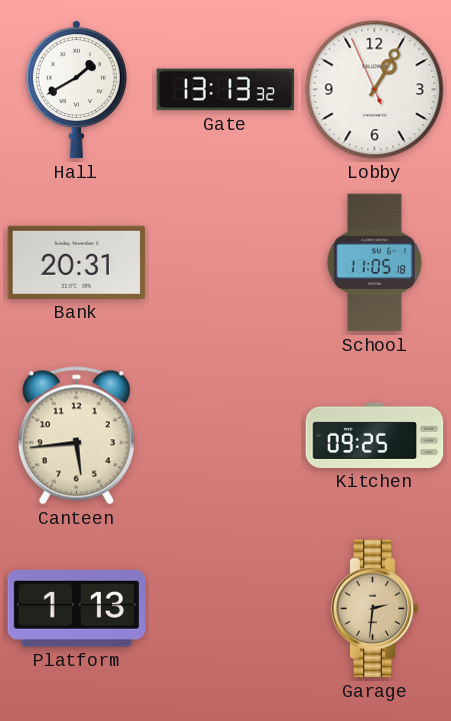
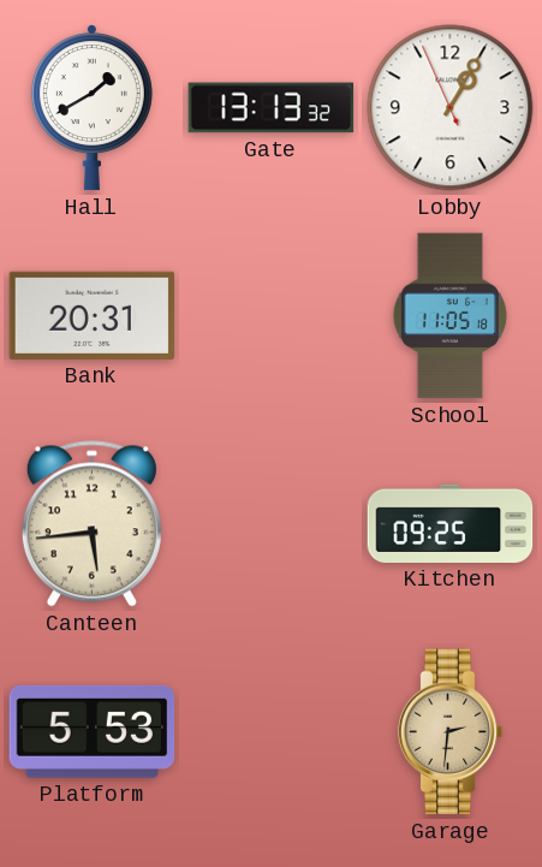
Platform: 1:13 -> 5:53
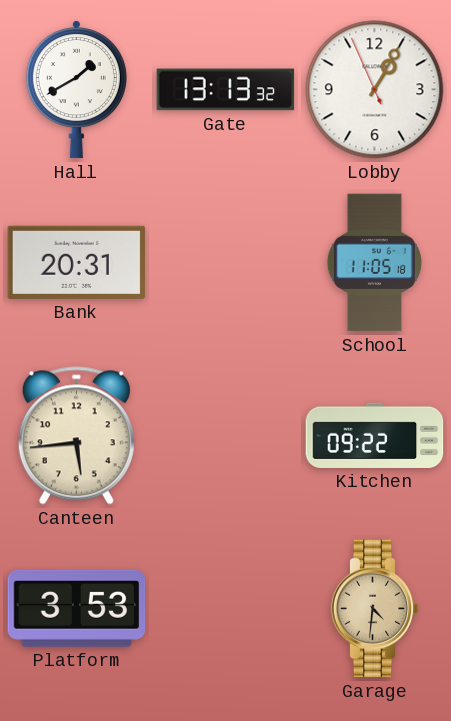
Kitchen: 09:25 -> 09:22
Platform: 5:53 -> 3:53
Garage: 2:31 -> 4:31
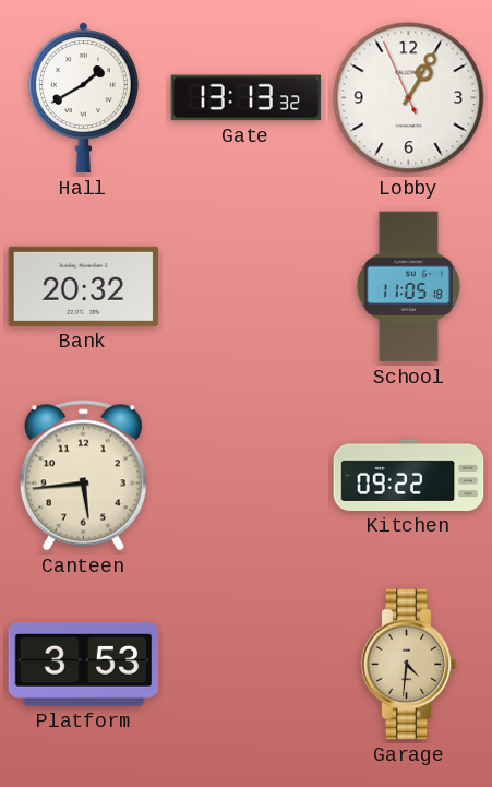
Bank: 20:31 -> 20:32
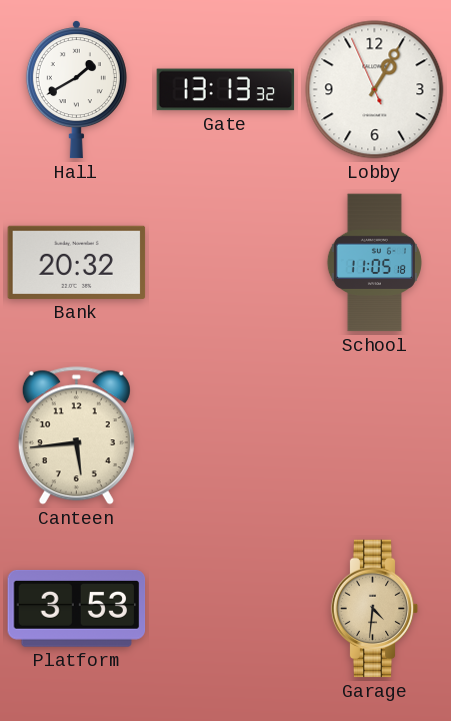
Kitchen: 09:22 -> none
